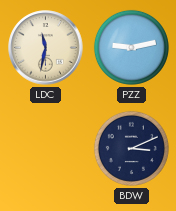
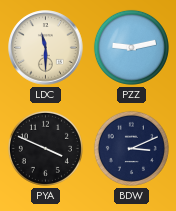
LDC: 11:32 -> 11:30
PYA: none -> 3:49
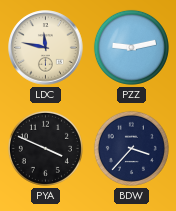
LDC: 11:30 -> 11:47
BDW: 3:11 -> 3:37
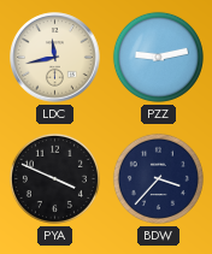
LDC: 11:47 -> 11:43
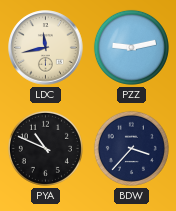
PYA: 3:49 -> 10:49
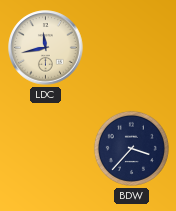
PZZ: 9:13 -> none
PYA: 10:49 -> none
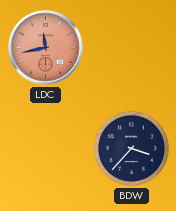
LDC dial: cream -> salmon
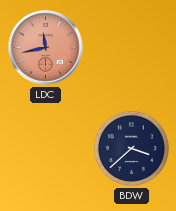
BDW: 3:37 -> 3:38
